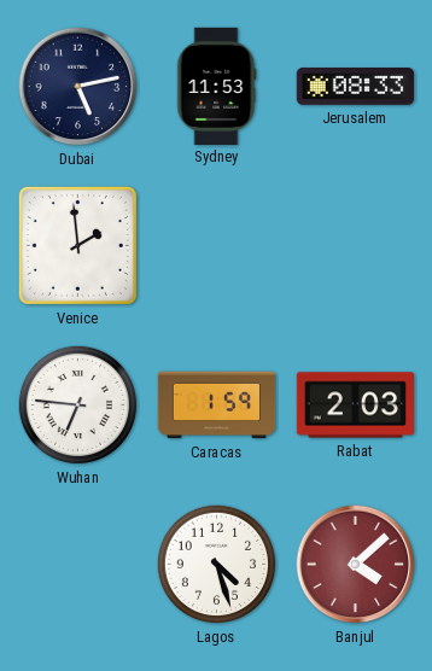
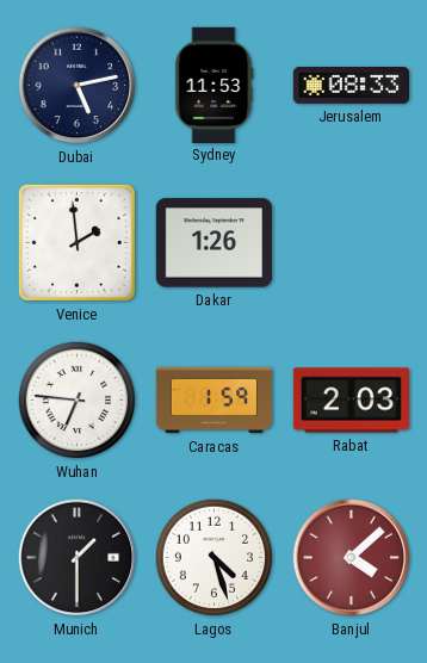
Dakar: none -> 1:26
Munich: none -> 1:30
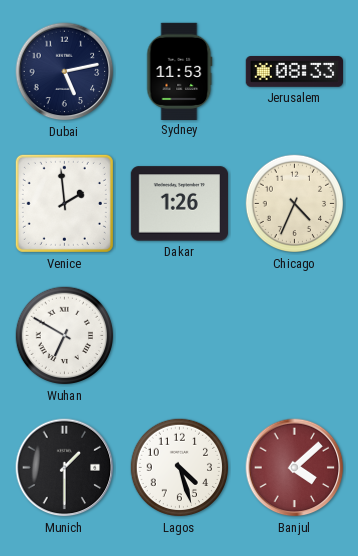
Chicago: none -> 4:34
Wuhan: 6:46 -> 6:50
Caracas: 1:59 -> none
Rabat: 2:03 -> none
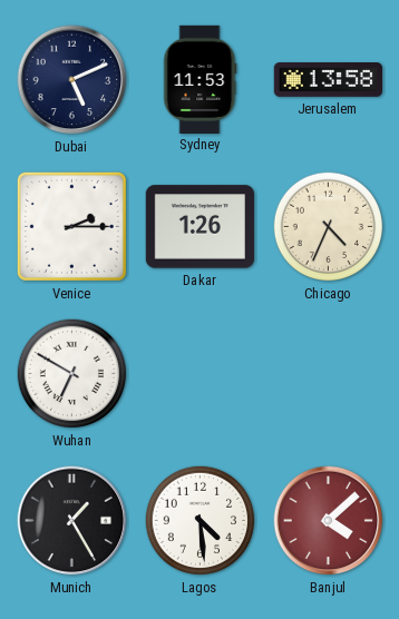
Dubai: 5:13 -> 5:11
Jerusalem: 08:33 -> 13:58
Venice: 1:59 -> 2:15
Munich: 1:30 -> 1:25
Lagos: 4:27 -> 4:29
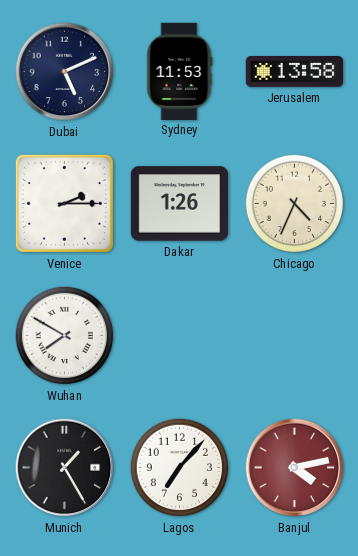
Wuhan: 6:50 -> 7:50
Lagos: 4:29 -> 7:07
Banjul: 4:08 -> 4:13
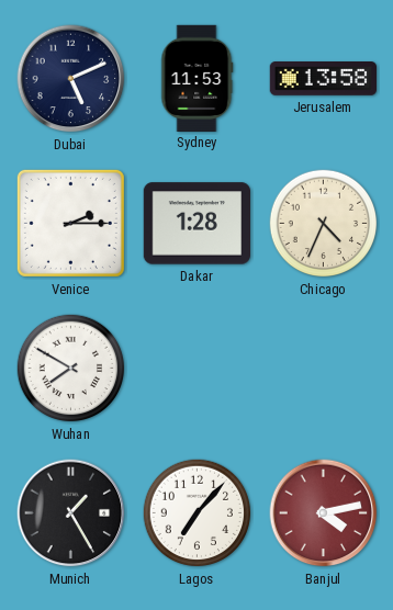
Dakar: 1:26 -> 1:28
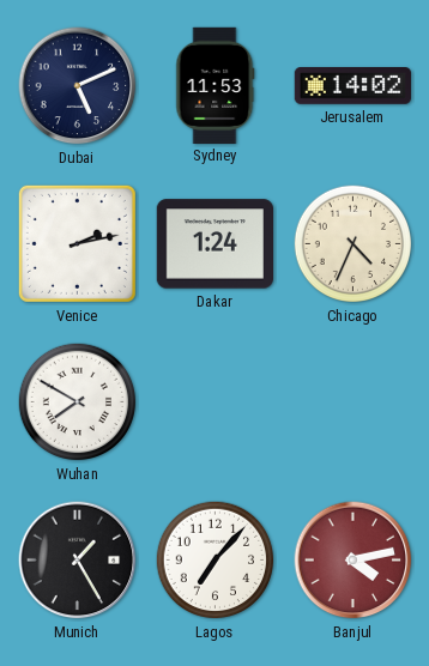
Jerusalem: 13:58 -> 14:02
Venice: 2:15 -> 2:13
Dakar: 1:28 -> 1:24
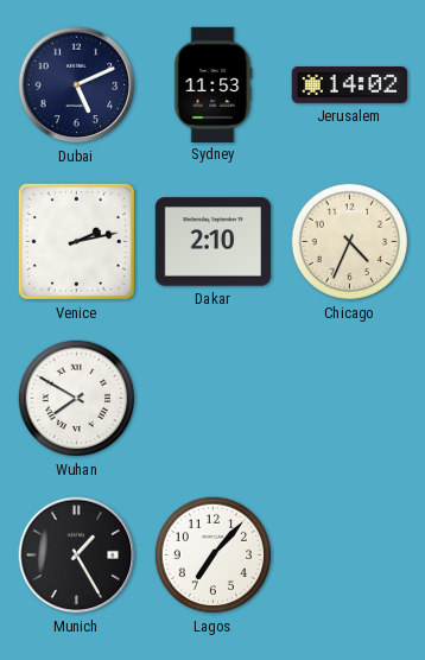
Dakar: 1:24 -> 2:10
Banjul: 4:13 -> none
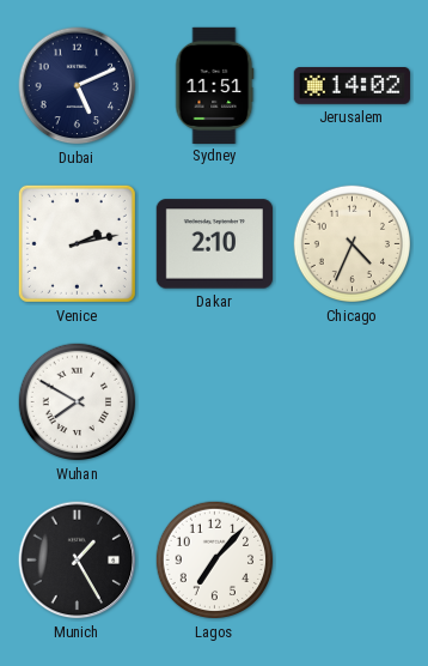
Sydney: 11:53 -> 11:51
